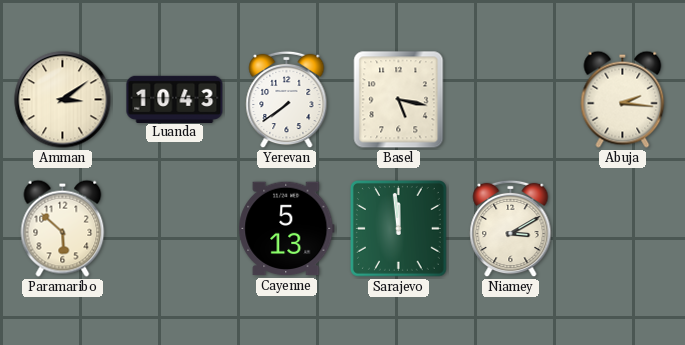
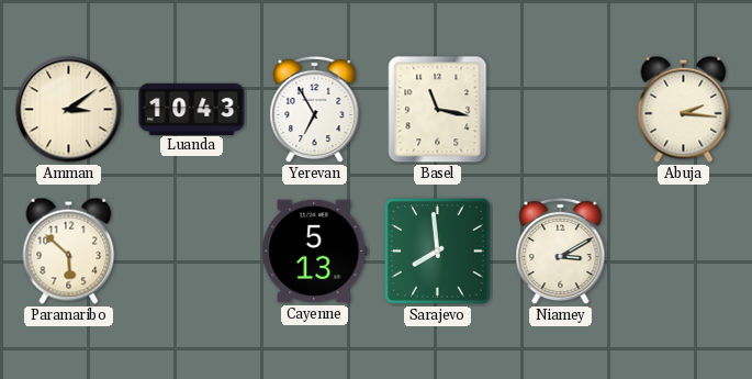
Yerevan: 7:39 -> 6:55
Basel: 5:17 -> 11:17
Sarajevo: 11:59 -> 7:59
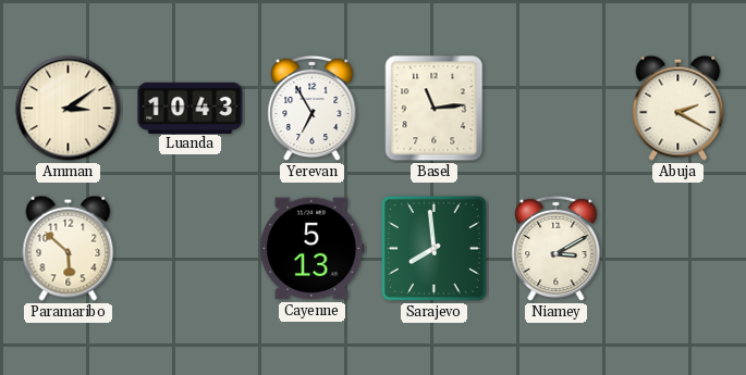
Basel: 11:17 -> 11:14
Abuja: 2:16 -> 2:20
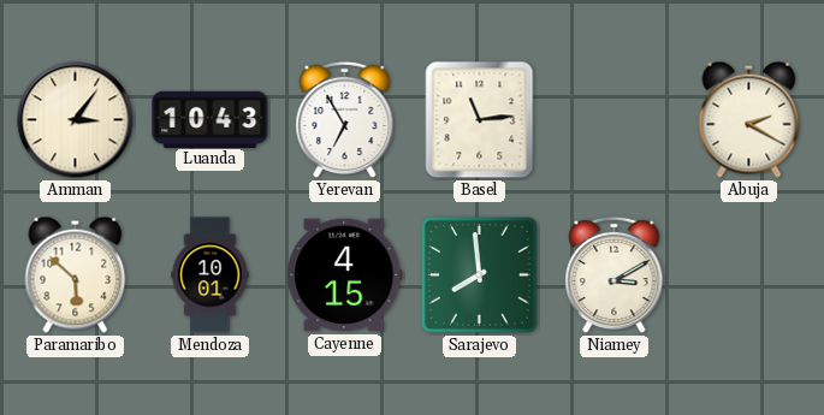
Amman: 3:09 -> 3:06
Mendoza: none -> 10:01
Cayenne: 5:13 -> 4:15
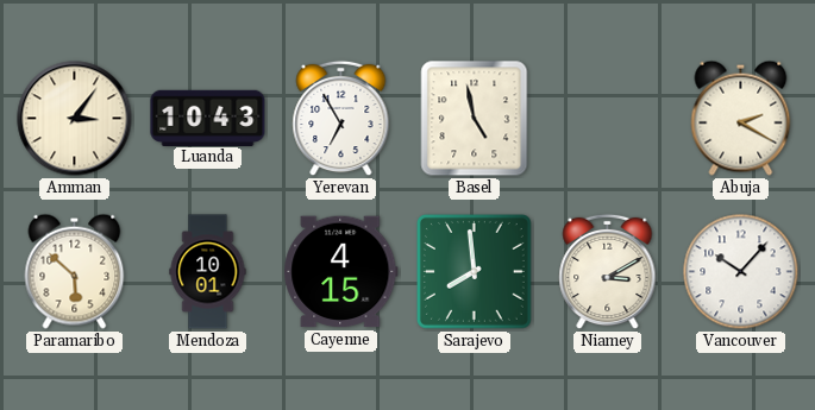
Basel: 11:14 -> 4:58
Vancouver: none -> 10:07
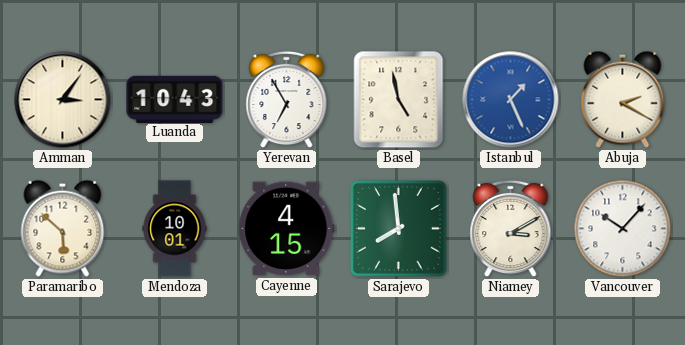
Istanbul: none -> 1:26
